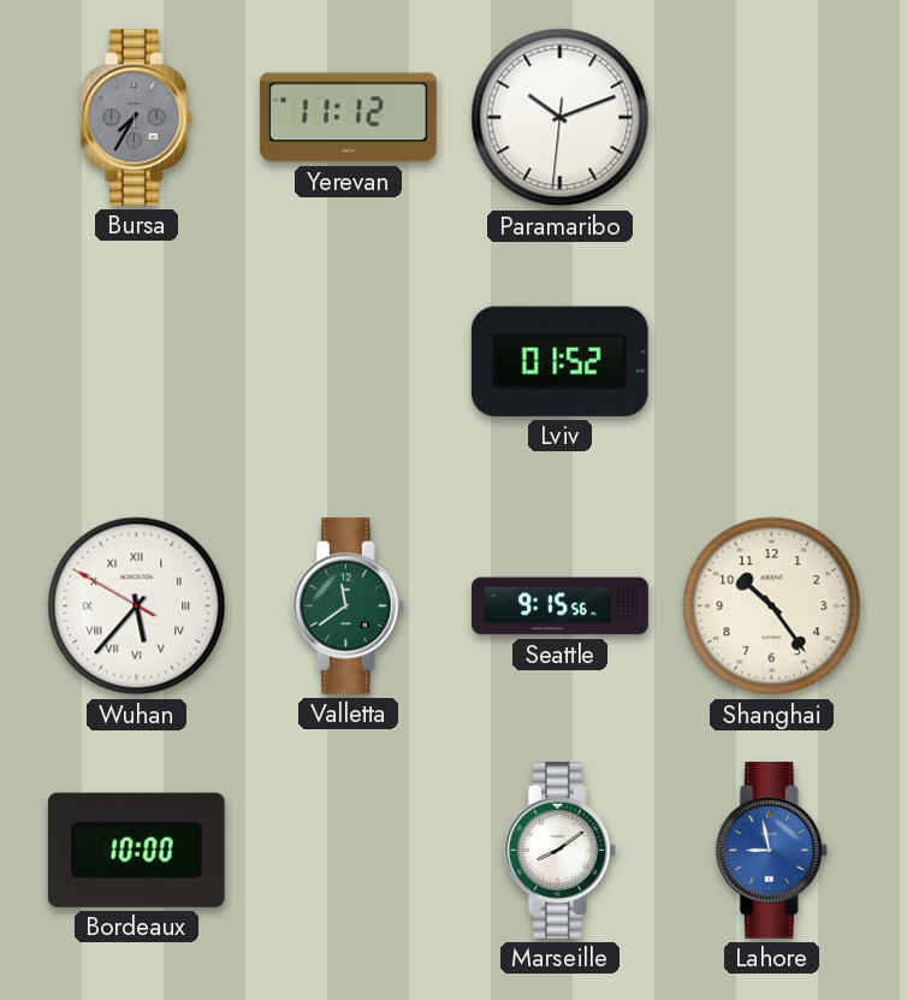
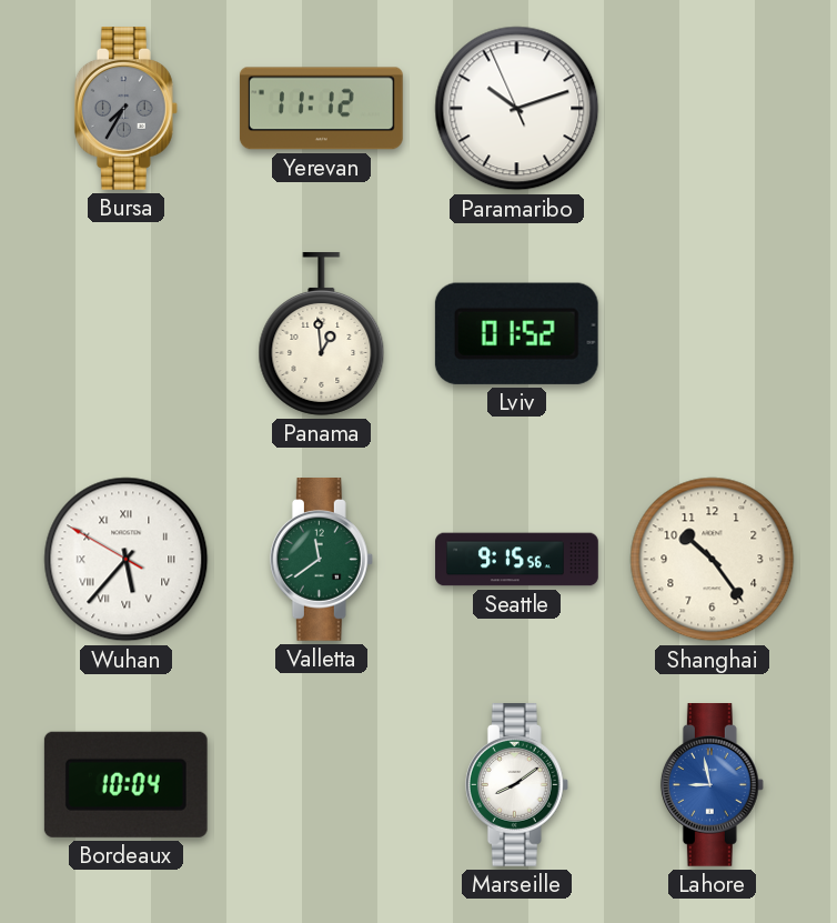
Paramaribo: 10:11:31 -> 10:11:56
Panama: none -> 12:59
Bordeaux: 10:00 -> 10:04
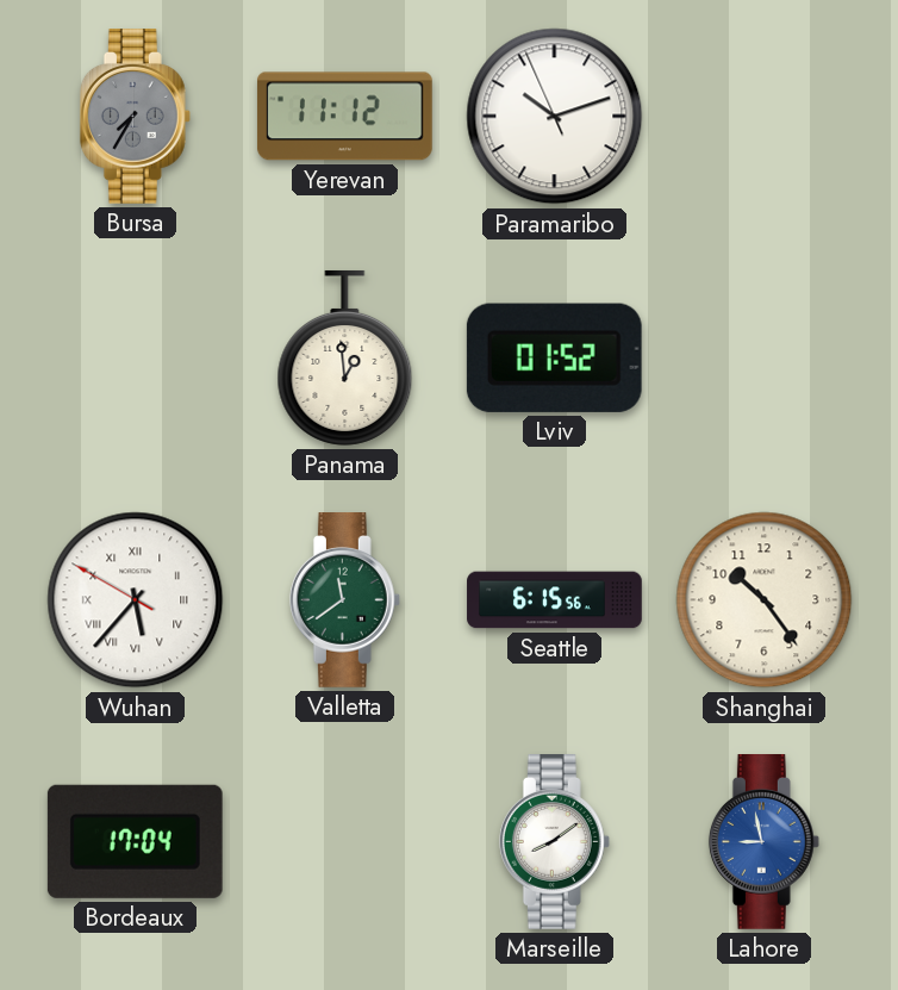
Seattle: 9:15 -> 6:15
Bordeaux: 10:04 -> 17:04
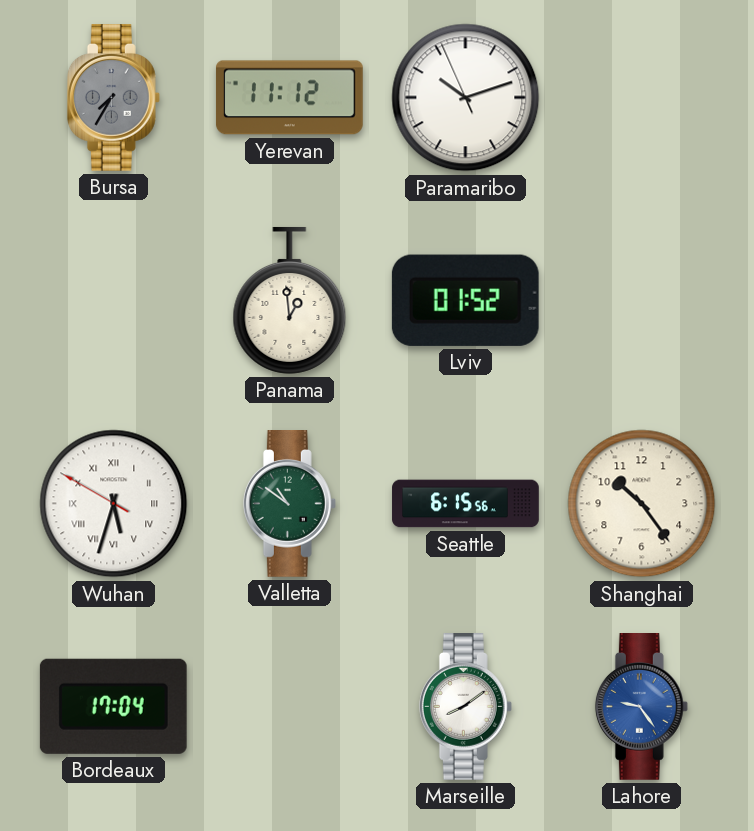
Wuhan: 5:36 -> 5:32
Valletta: 11:39 -> 10:51
Lahore: 8:58 -> 9:24
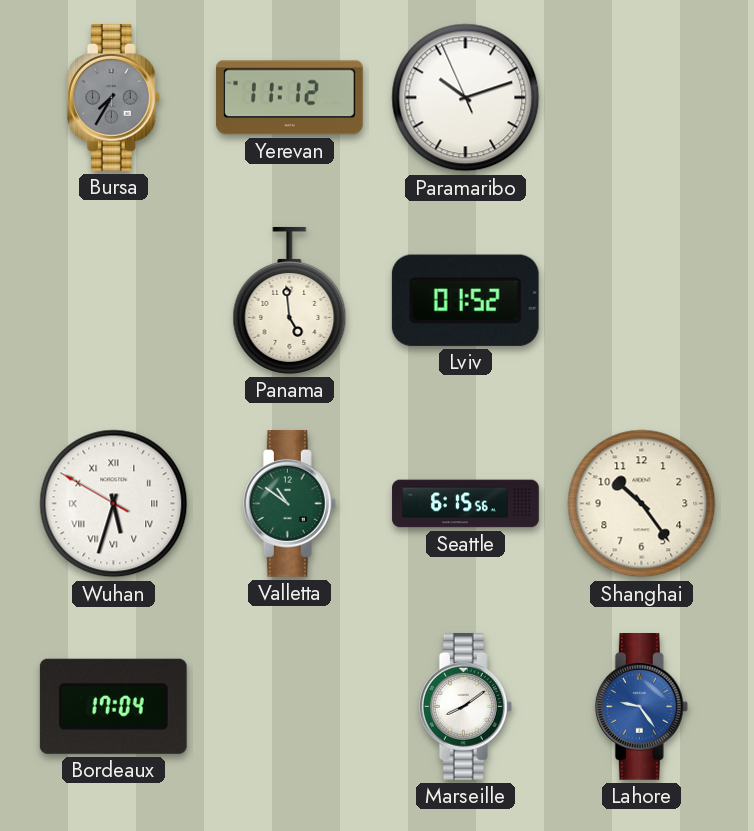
Panama: 12:59 -> 4:59
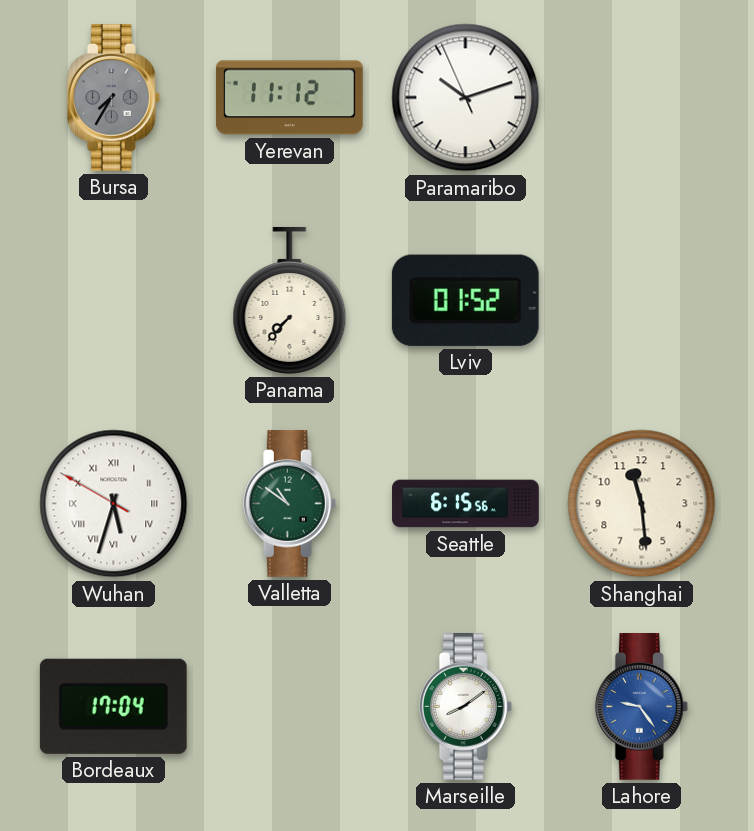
Panama: 4:59 -> 7:37
Shanghai: 10:24 -> 11:29
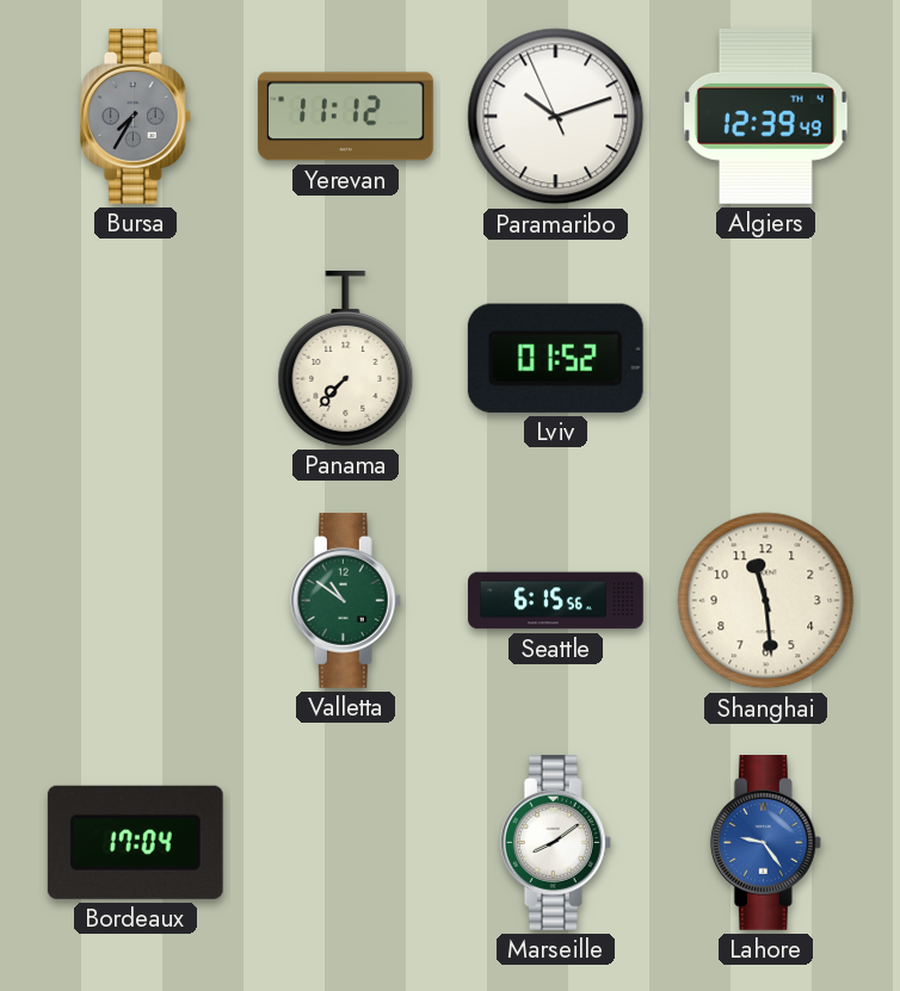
Algiers: none -> 12:39
Wuhan: 5:32 -> none
